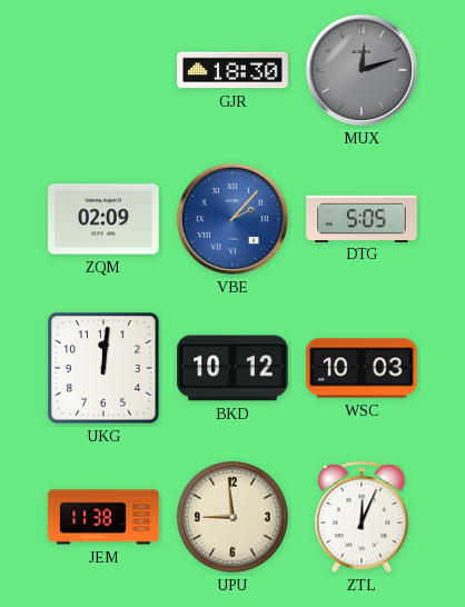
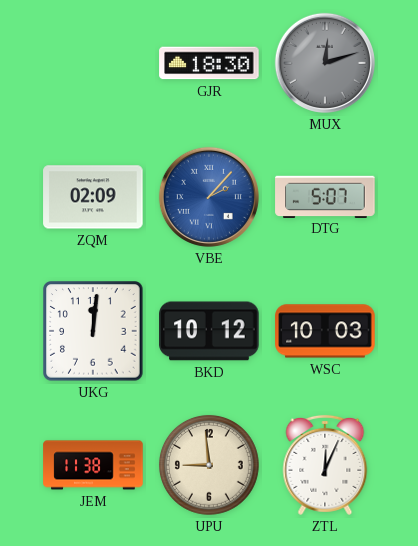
DTG: 5:05 -> 5:07
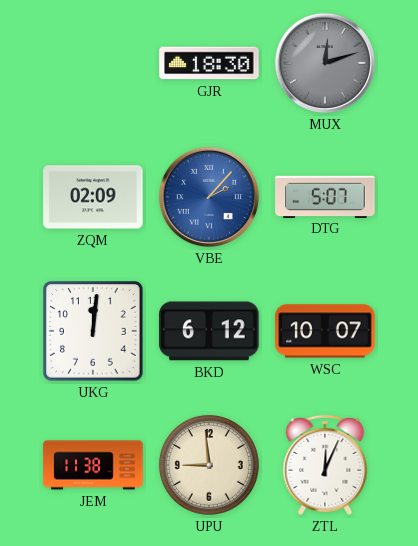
BKD: 10:12 -> 6:12
WSC: 10:03 -> 10:07
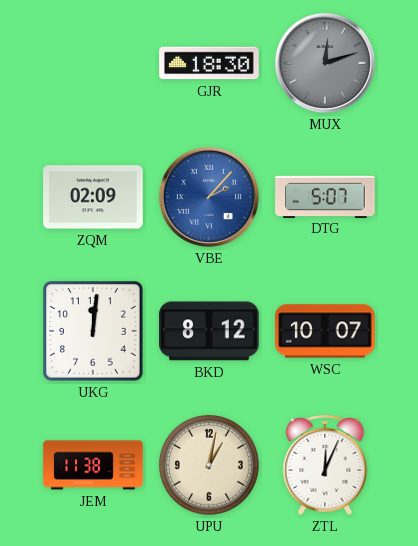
BKD: 6:12 -> 8:12
UPU: 8:59 -> 1:02
